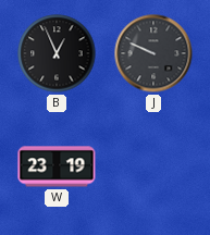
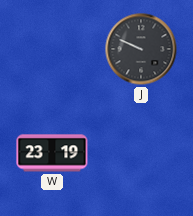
B: 12:56 -> none
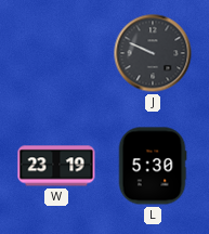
L: none -> 5:30
